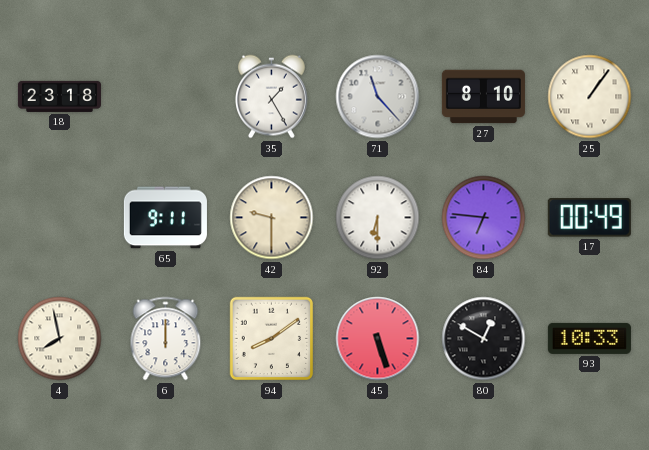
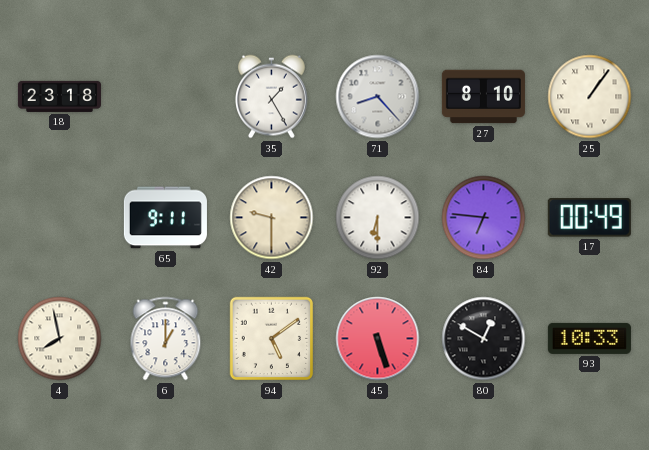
71: 11:23 -> 8:23
6: 12:00 -> 1:00
94: 8:09 -> 5:09
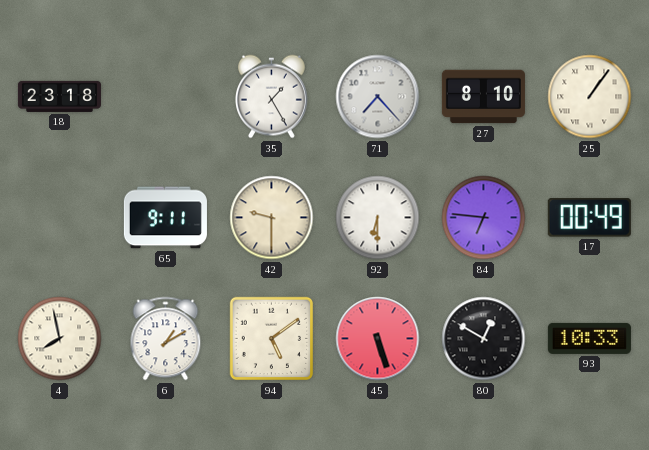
71: 8:23 -> 7:23
6: 1:00 -> 1:10
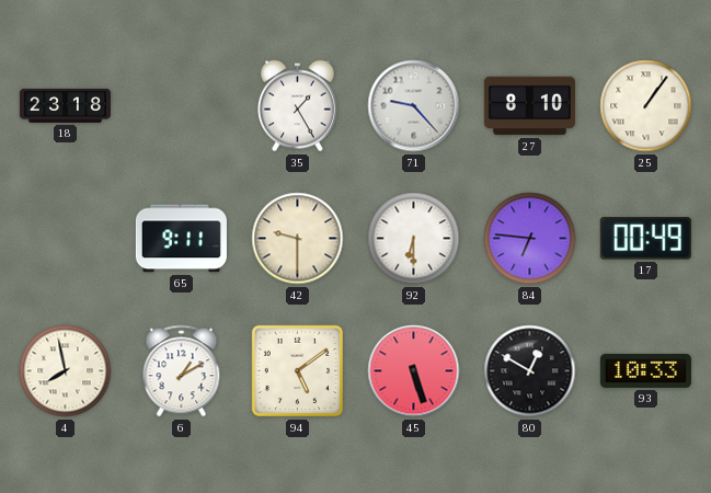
71: 7:23 -> 9:23
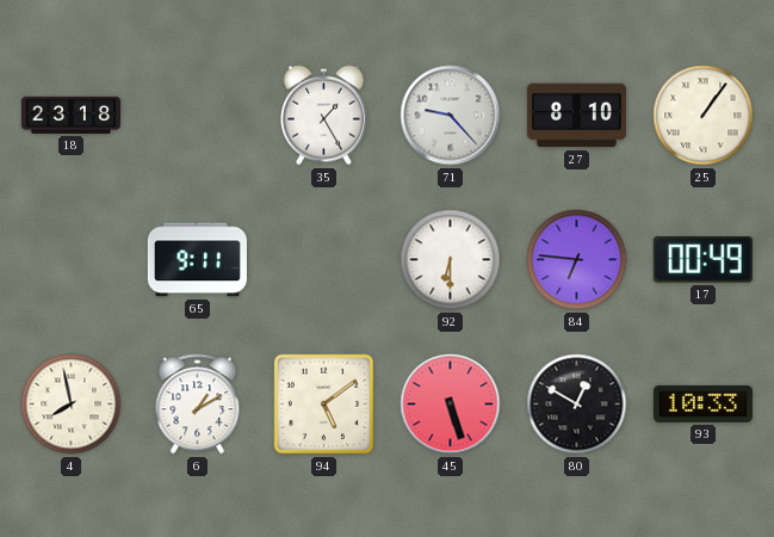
42: 9:30 -> none
